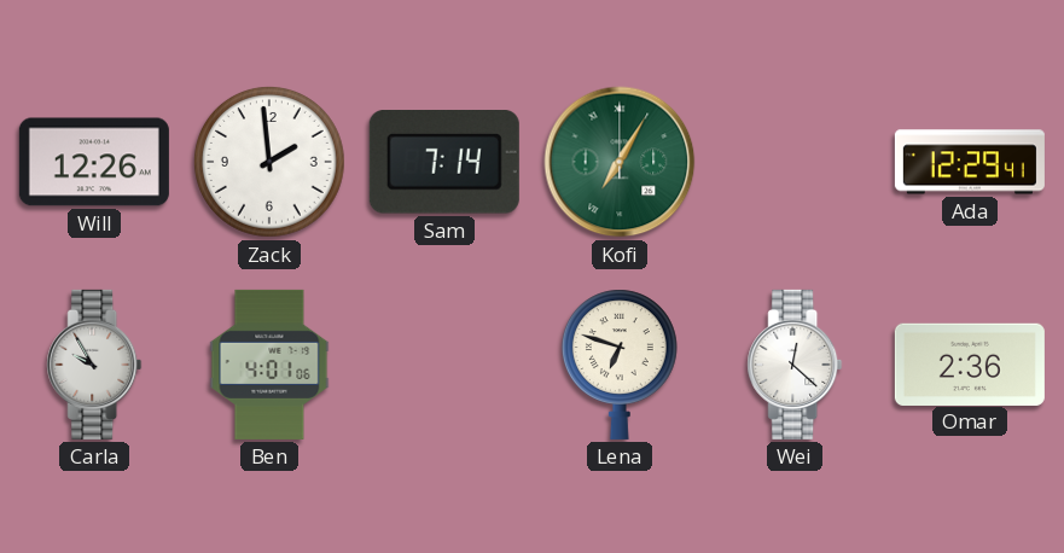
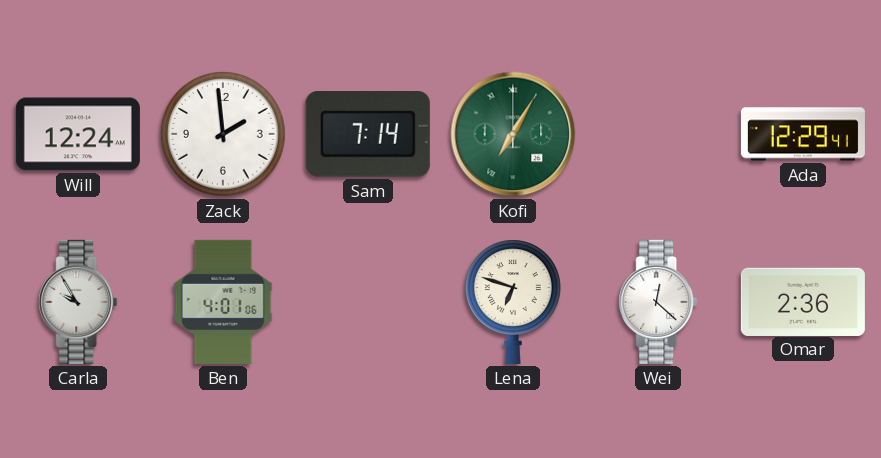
Will: 12:26 -> 12:24
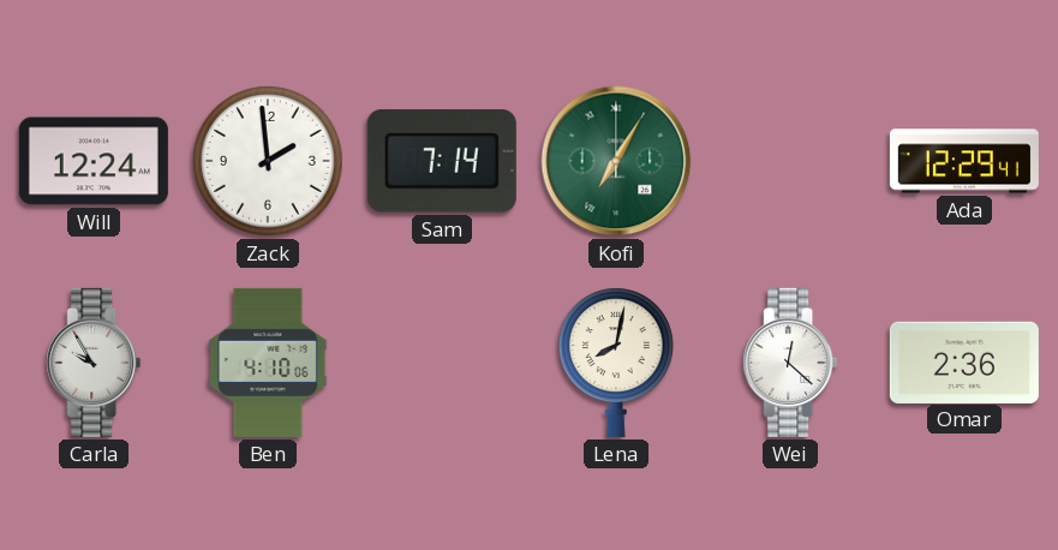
Ben: 4:01 -> 4:10
Lena: 6:48 -> 8:02
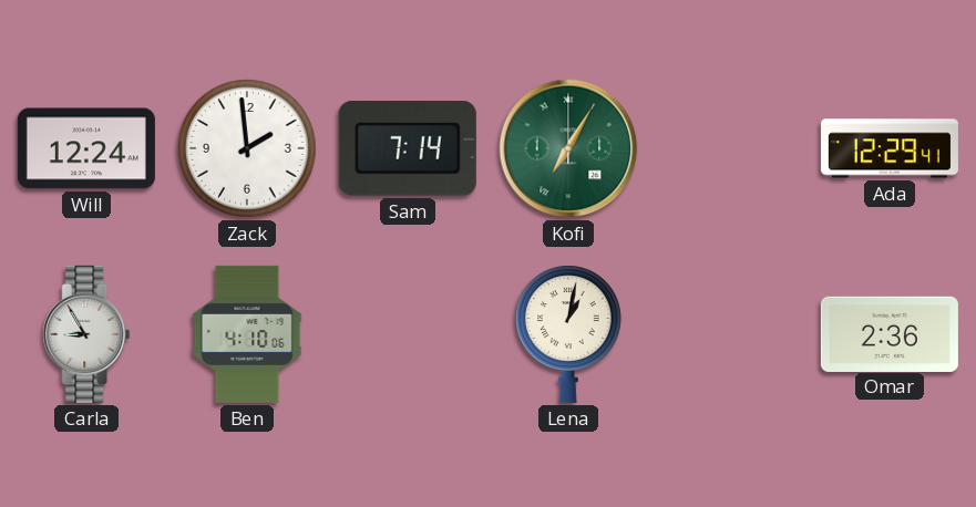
Carla: 9:55 -> 8:55
Lena: 8:02 -> 1:02
Wei: 12:22 -> none
